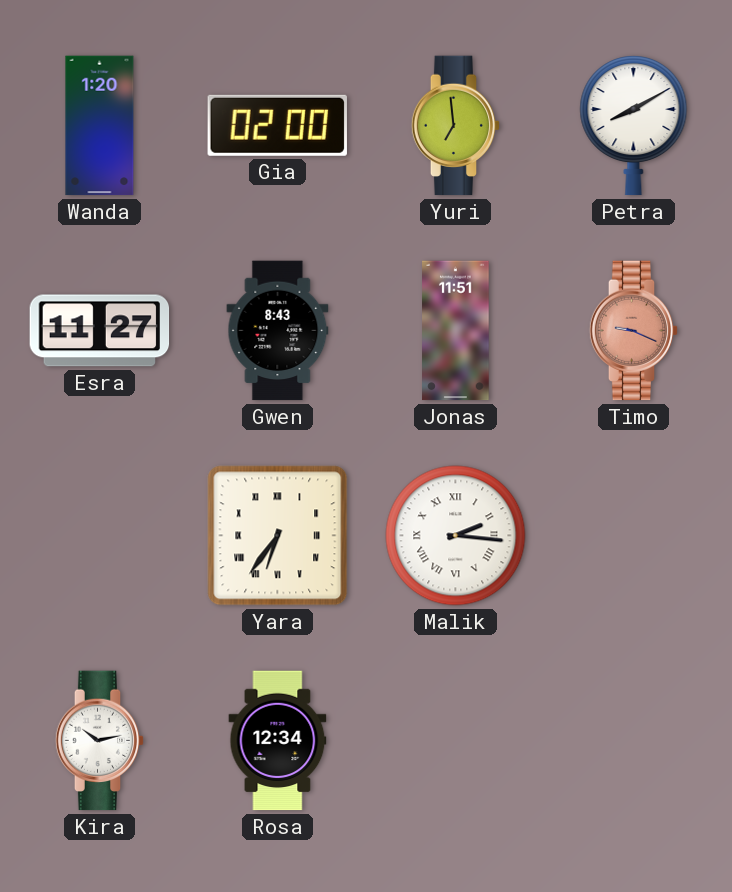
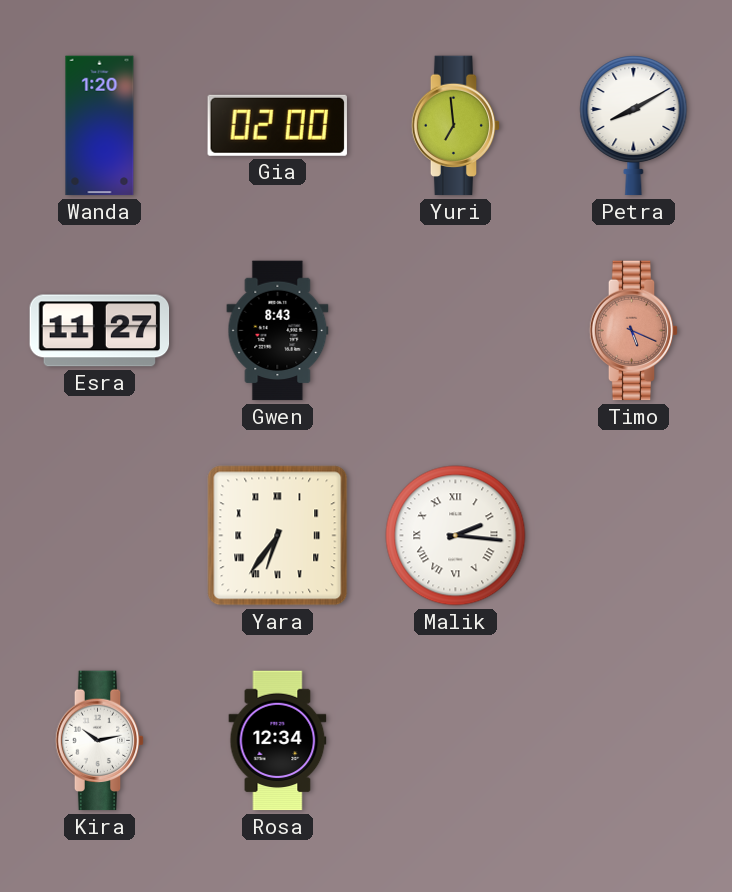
Jonas: 11:51 -> none
Timo: 9:19 -> 5:19
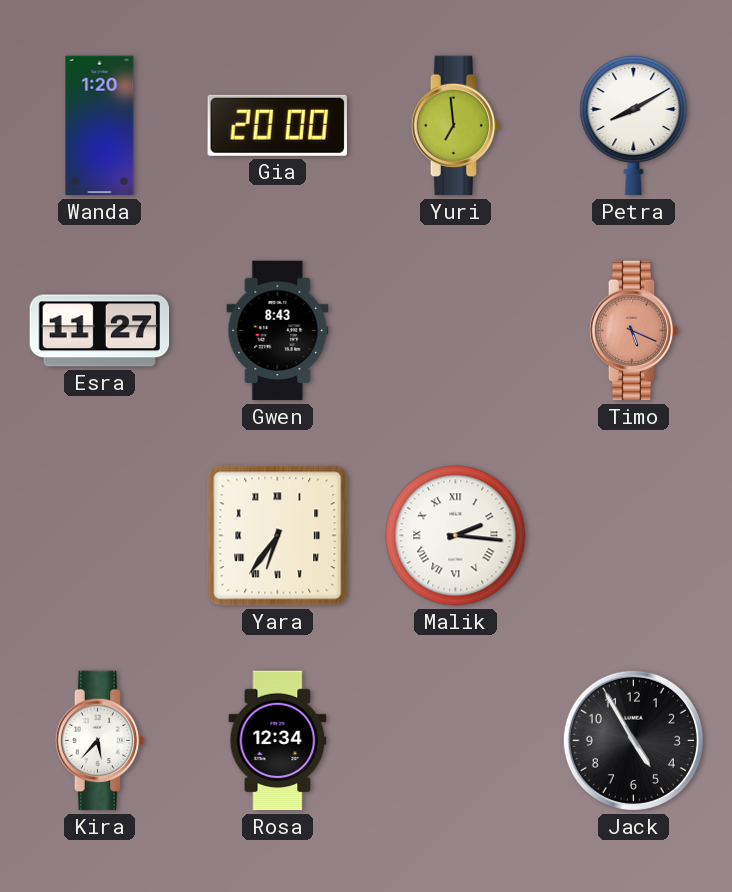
Gia: 02:00 -> 20:00
Kira: 10:13 -> 5:37
Jack: none -> 4:55
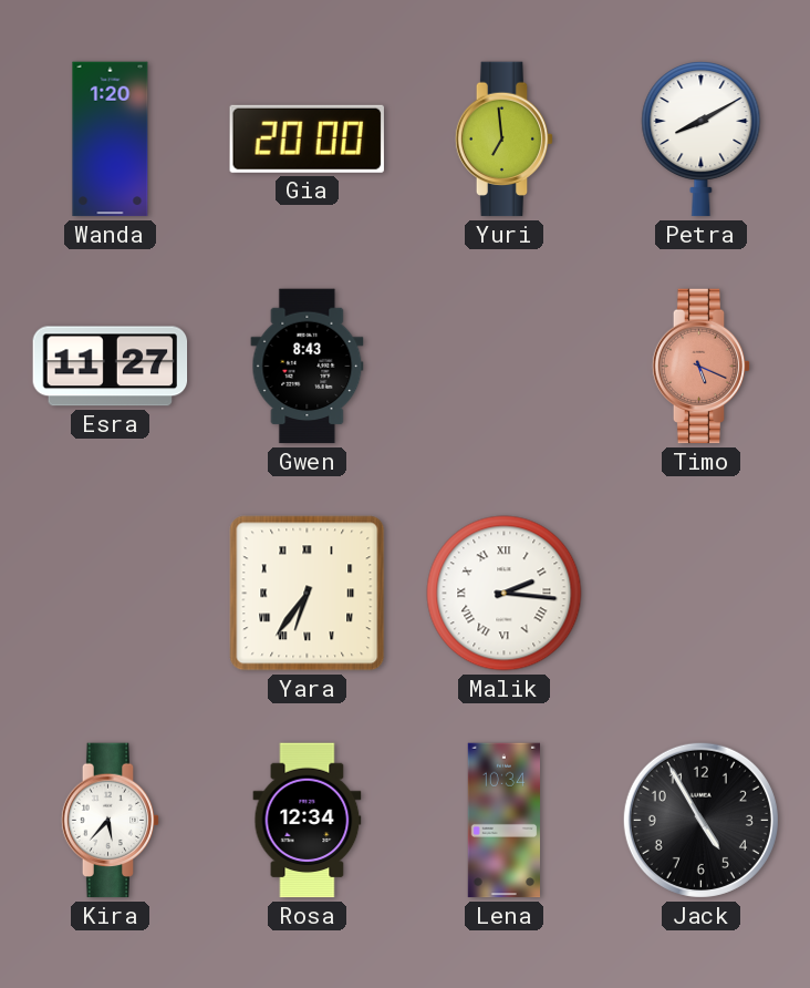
Lena: none -> 10:34
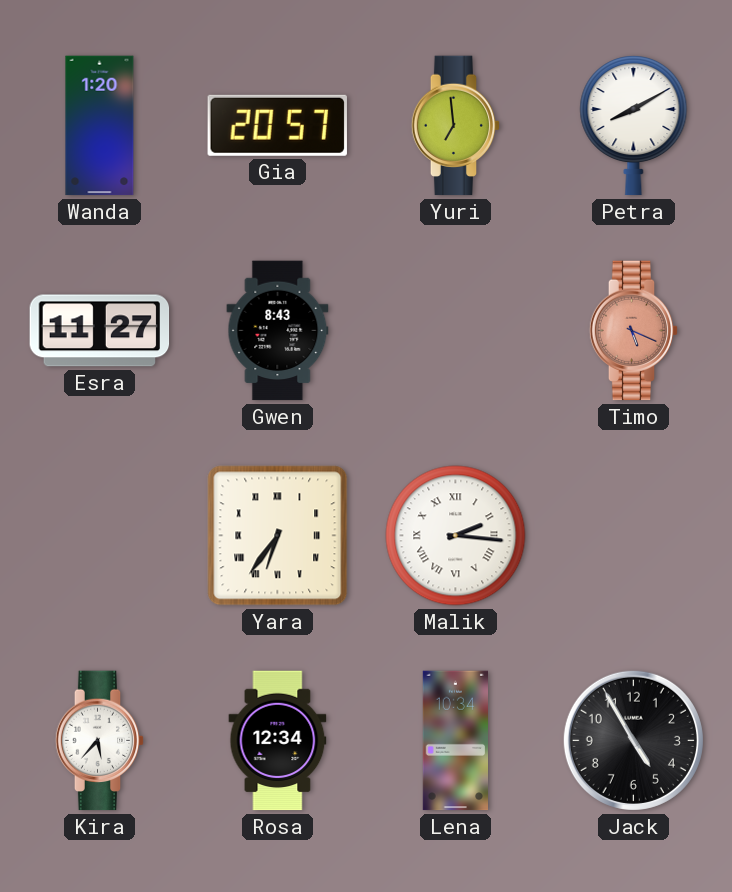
Gia: 20:00 -> 20:57
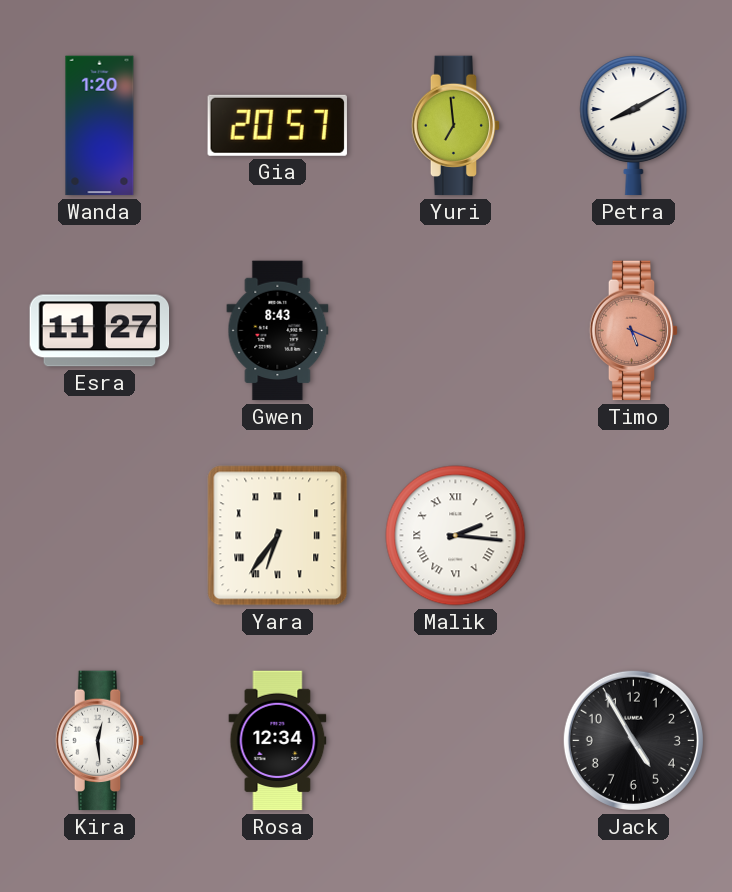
Kira: 5:37 -> 12:29
Lena: 10:34 -> none
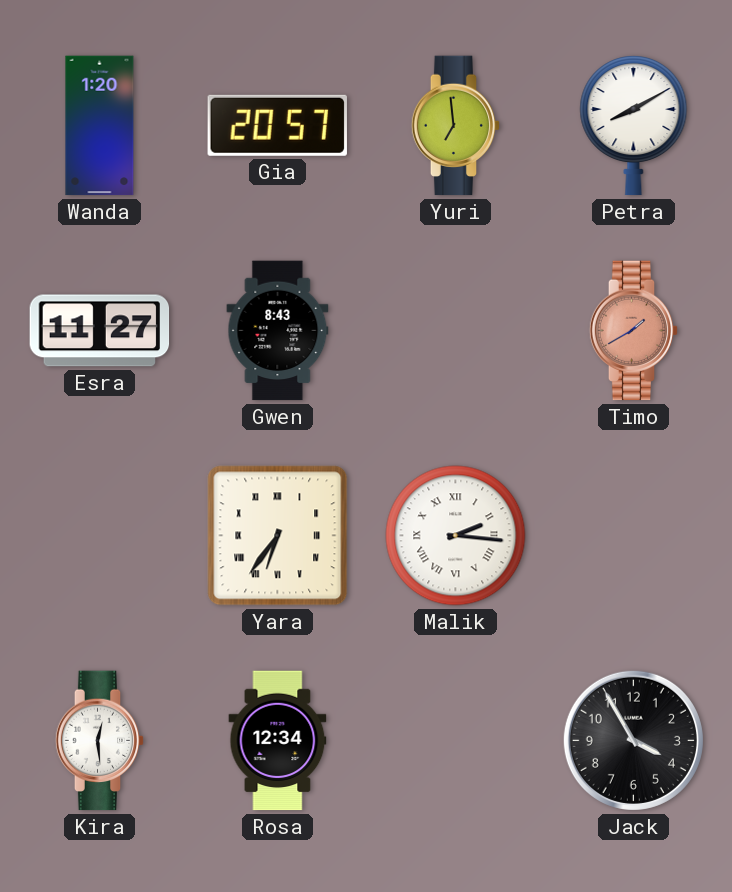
Timo: 5:19 -> 1:40
Jack: 4:55 -> 3:55
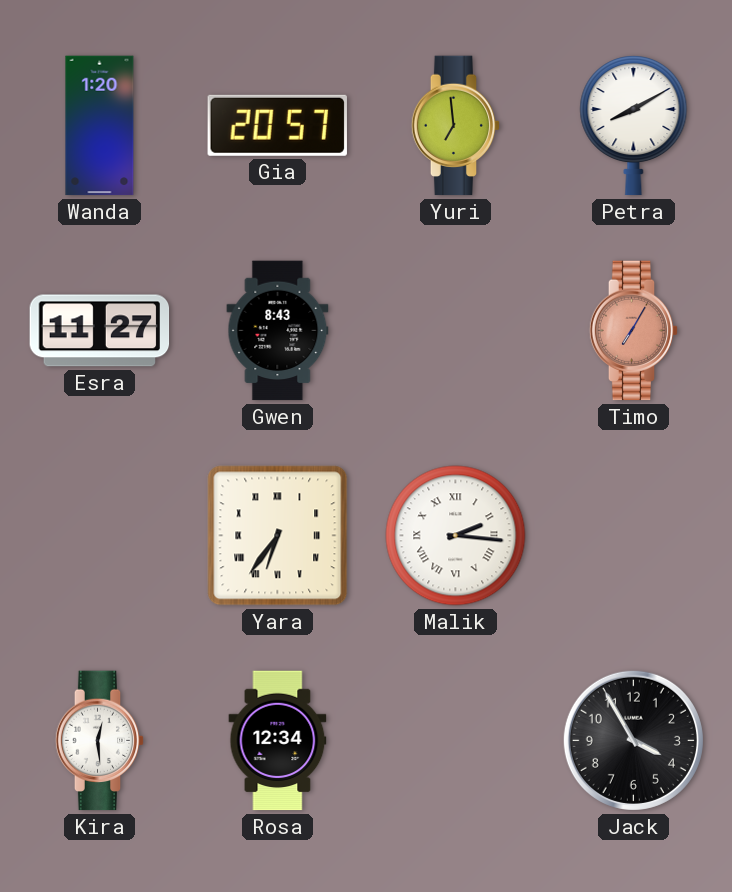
Timo: 1:40 -> 7:05
